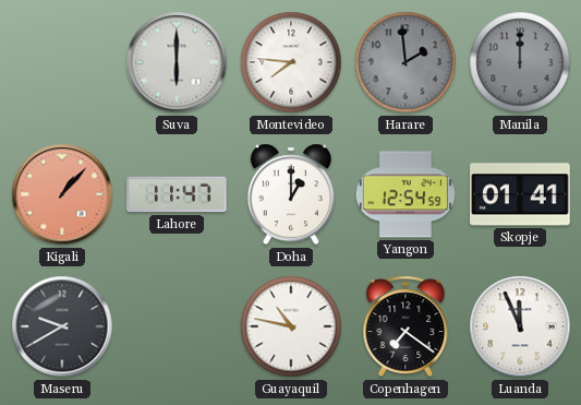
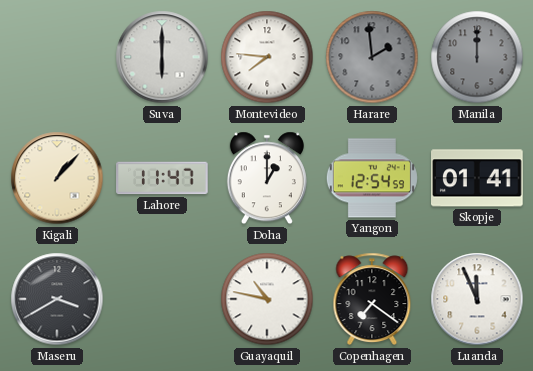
Kigali dial: salmon -> cream
Maseru: 9:40 -> 3:40
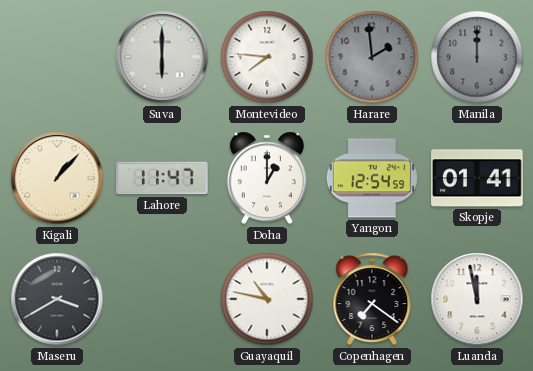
Luanda: 11:56 -> 11:58
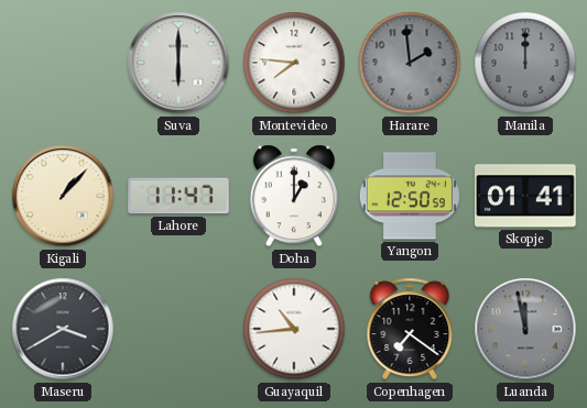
Yangon: 12:54 -> 12:50
Guayaquil: 10:47 -> 10:44
Luanda dial: white -> grey
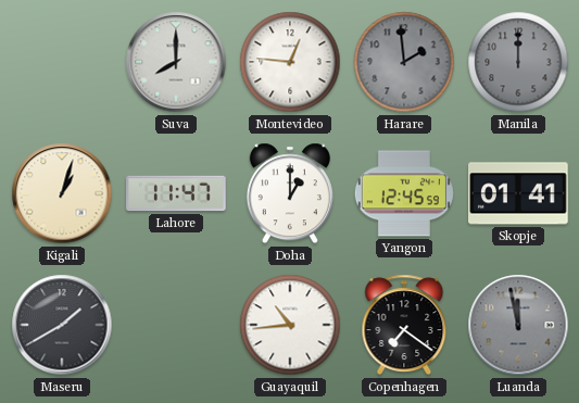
Suva: 6:00 -> 8:00
Montevideo: 7:46 -> 12:46
Kigali: 1:07 -> 1:03
Yangon: 12:50 -> 12:45
Maseru: 3:40 -> 1:40
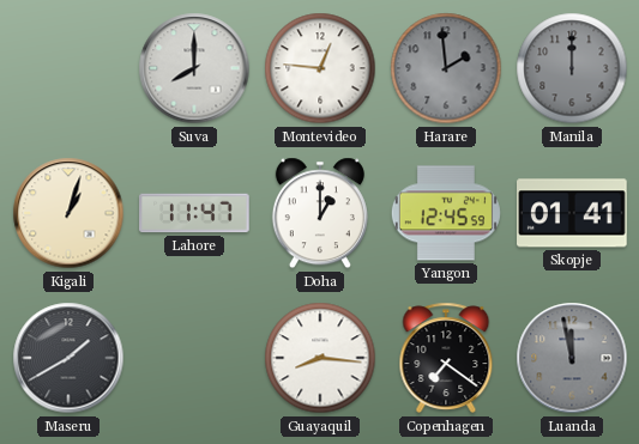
Guayaquil: 10:44 -> 8:16
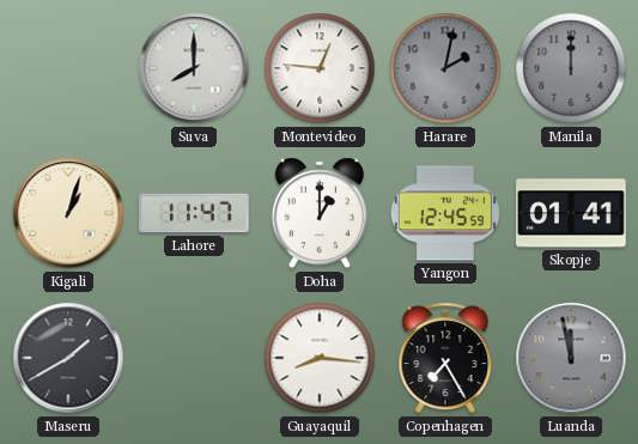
Harare: 1:59 -> 2:02
Copenhagen: 7:21 -> 7:25
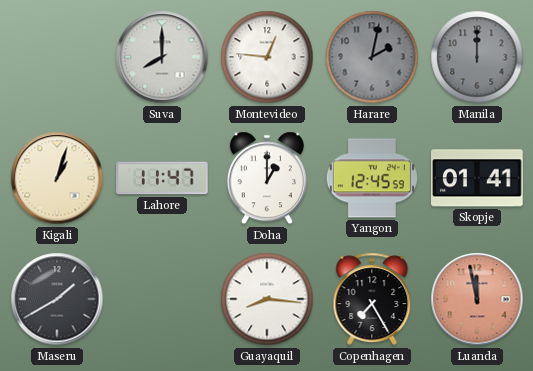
Luanda dial: grey -> salmon
